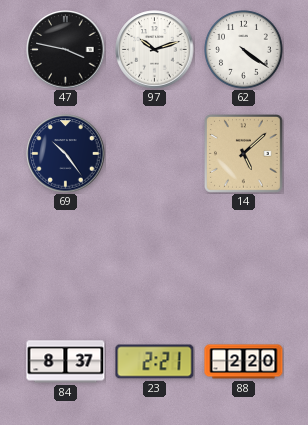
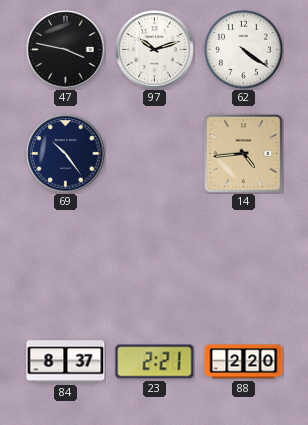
14: 5:08 -> 4:44
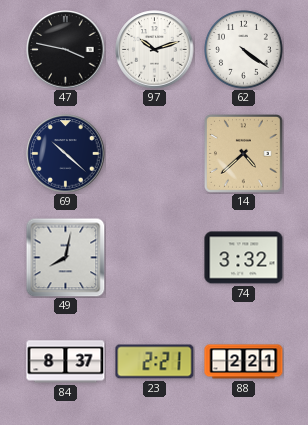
69: 10:24 -> 10:22
14: 4:44 -> 4:38
49: none -> 8:02
74: none -> 3:32
88: 2:20 -> 2:21
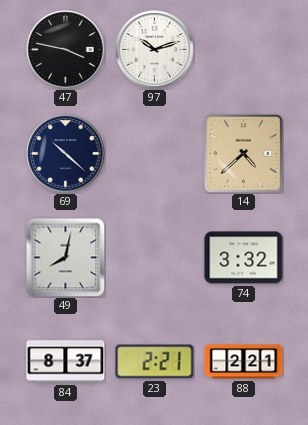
62: 4:21 -> none
